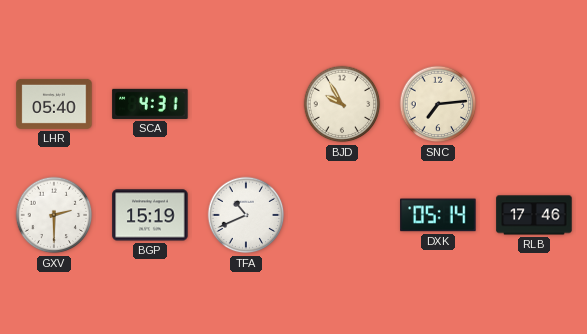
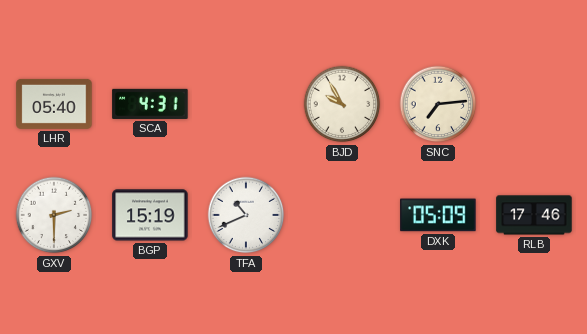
DXK: 05:14 -> 05:09
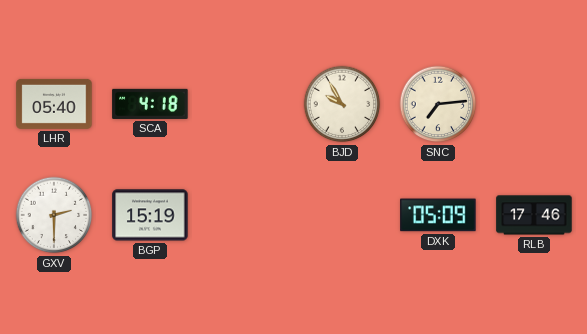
SCA: 4:31 -> 4:18
TFA: 10:41 -> none
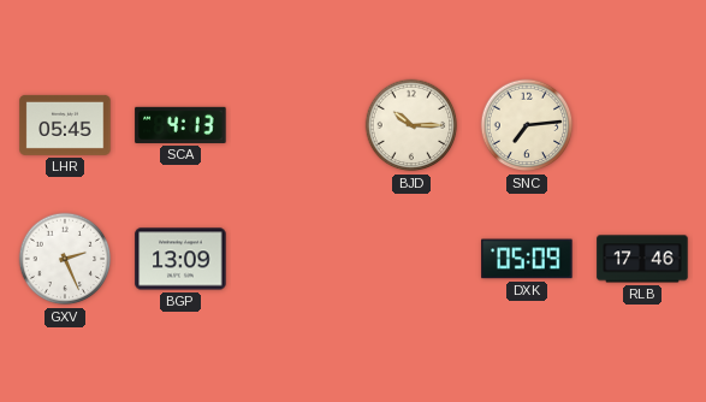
LHR: 05:40 -> 05:45
SCA: 4:18 -> 4:13
BJD: 9:55 -> 10:15
GXV: 2:30 -> 2:26
BGP: 15:19 -> 13:09
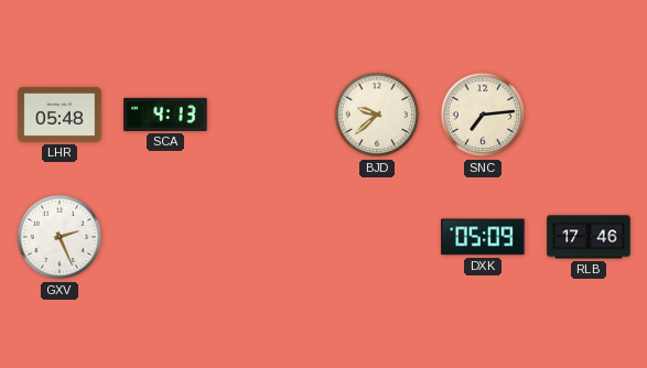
LHR: 05:45 -> 05:48
BJD: 10:15 -> 9:38
BGP: 13:09 -> none
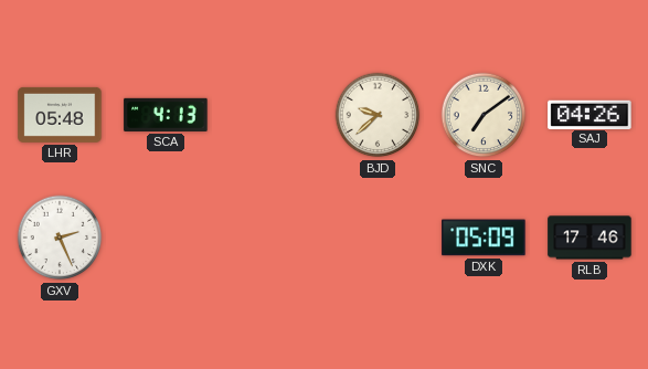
SNC: 7:14 -> 7:09
SAJ: none -> 04:26
